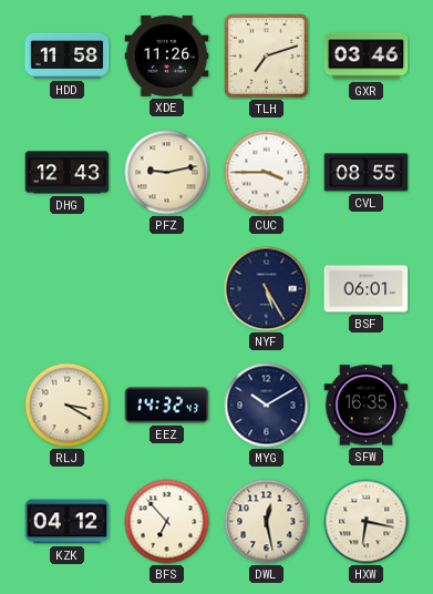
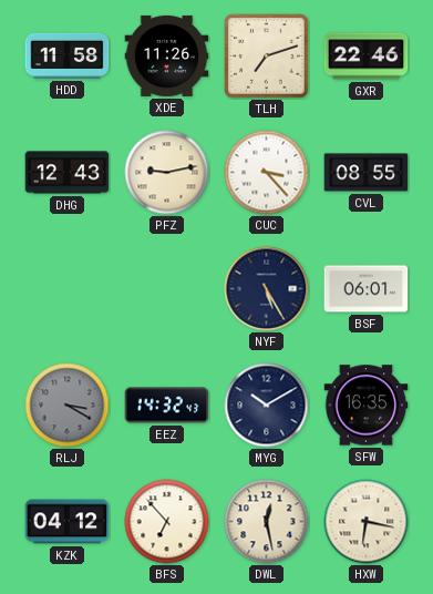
GXR: 03:46 -> 22:46
CUC: 3:45 -> 3:23
RLJ dial: cream -> grey
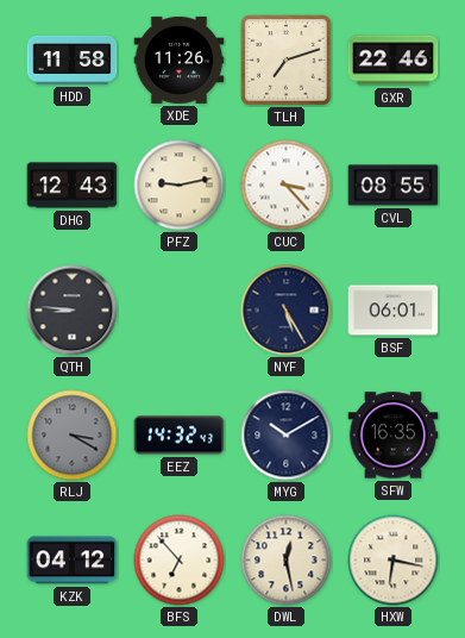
QTH: none -> 8:46
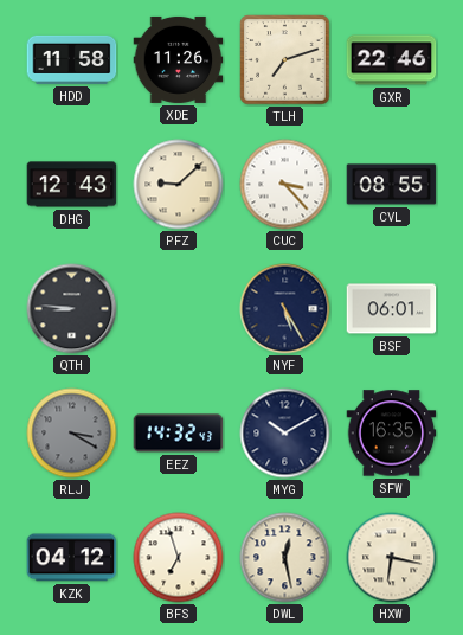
PFZ: 9:13 -> 9:08
BFS: 6:53 -> 6:57
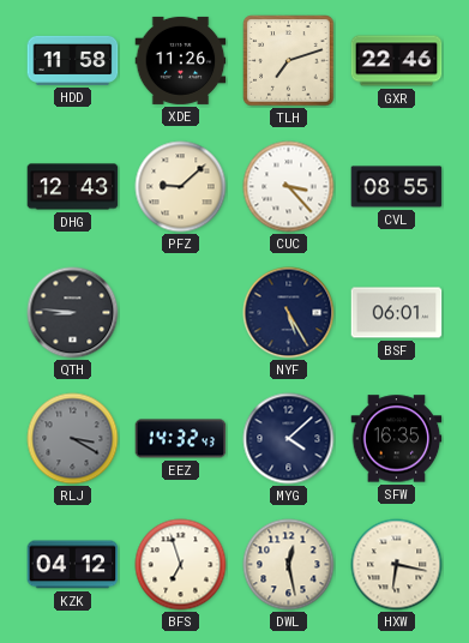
MYG: 10:10 -> 4:08
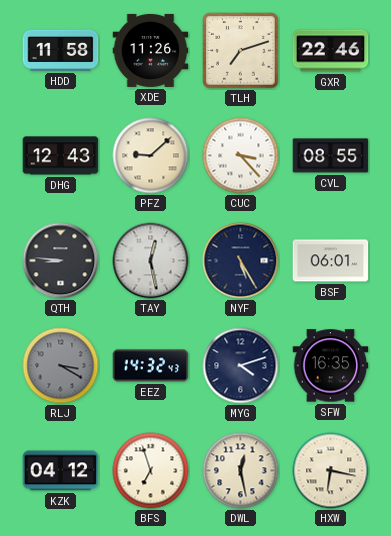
TAY: none -> 12:28
MYG: 4:08 -> 4:12
